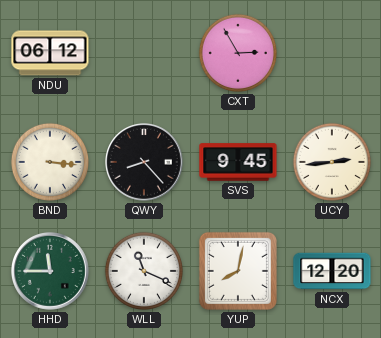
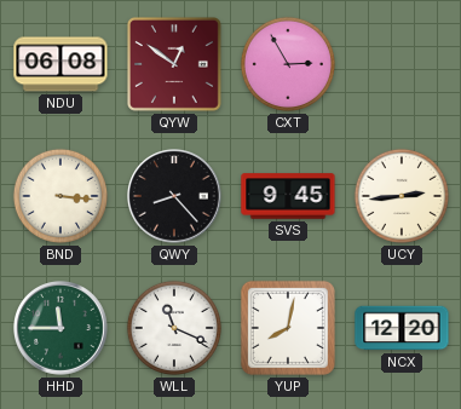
NDU: 06:12 -> 06:08
QYW: none -> 12:51
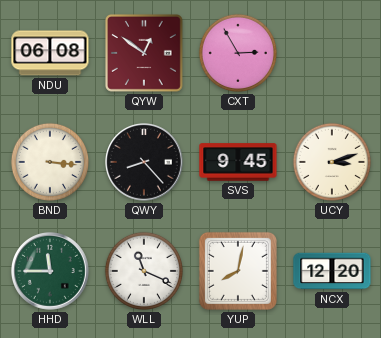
UCY: 2:44 -> 3:12
